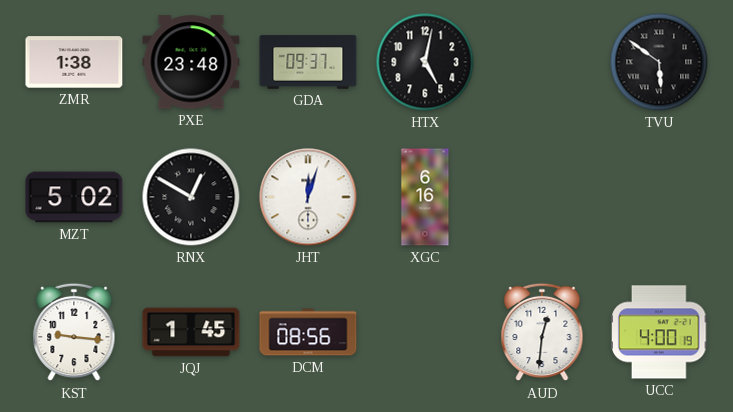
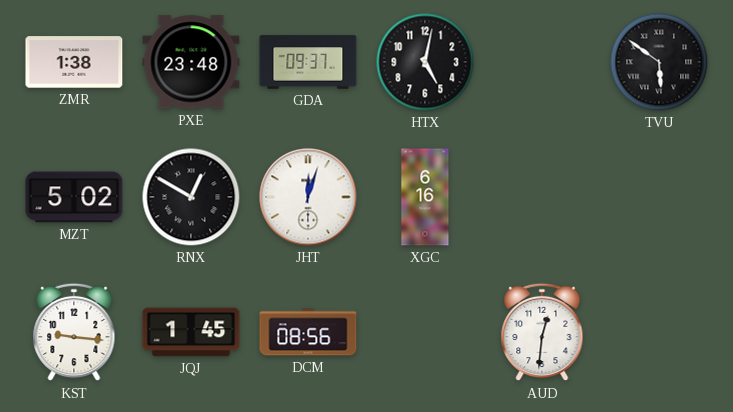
UCC: 4:00 -> none
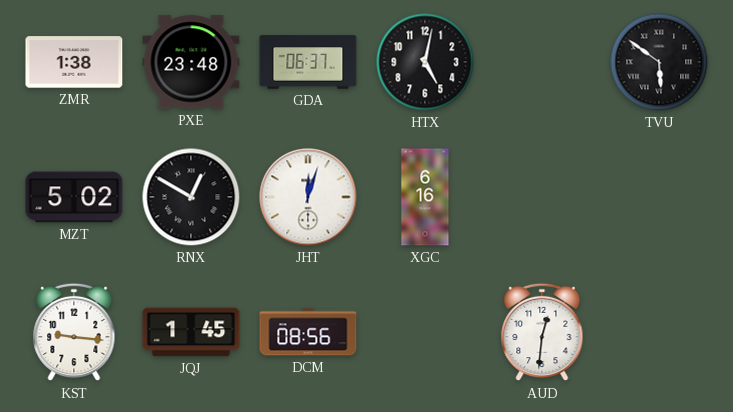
GDA: 09:37 -> 06:37
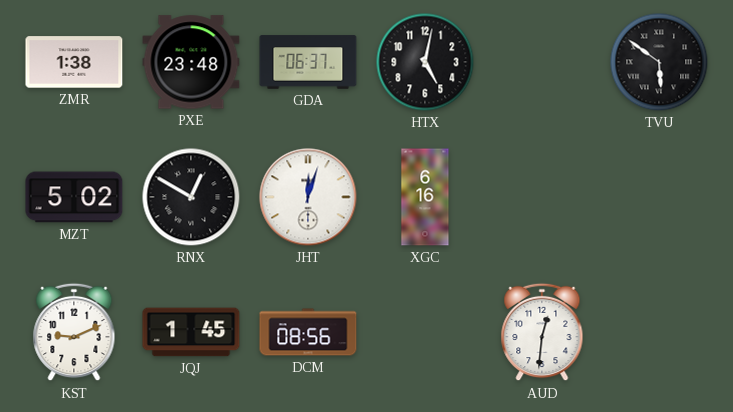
KST: 9:16 -> 9:11
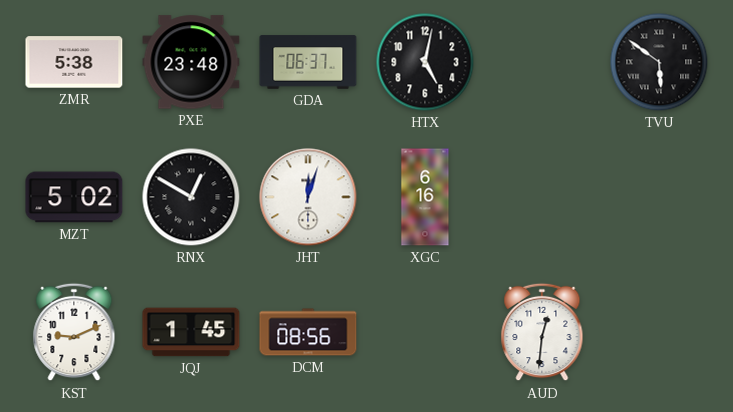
ZMR: 1:38 -> 5:38
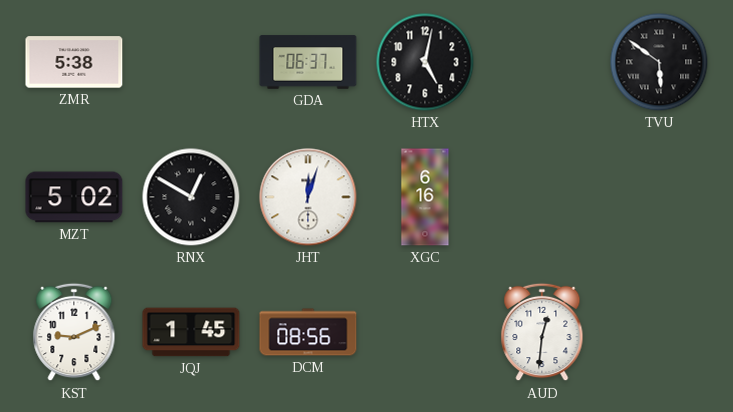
PXE: 23:48 -> none
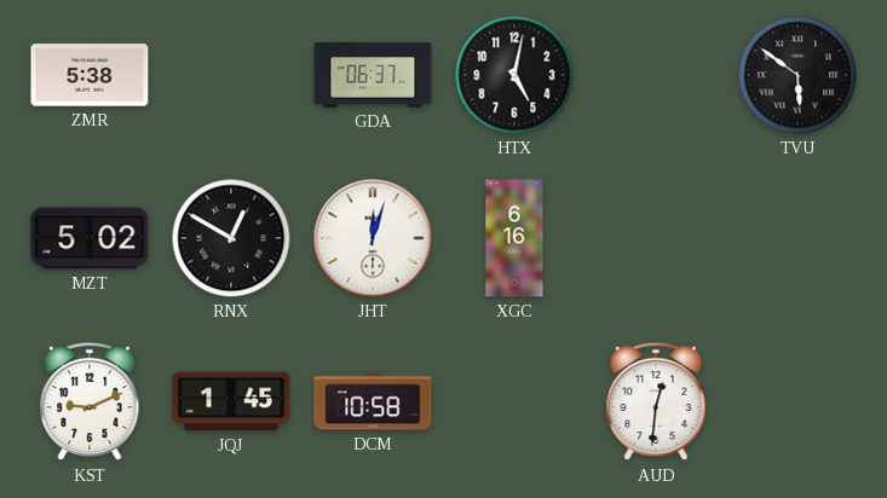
DCM: 08:56 -> 10:58
